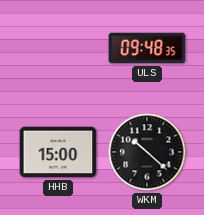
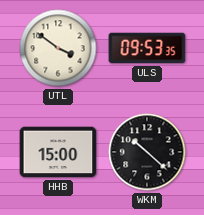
UTL: none -> 3:51
ULS: 09:48 -> 09:53
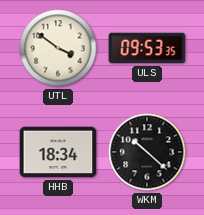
HHB: 15:00 -> 18:34
